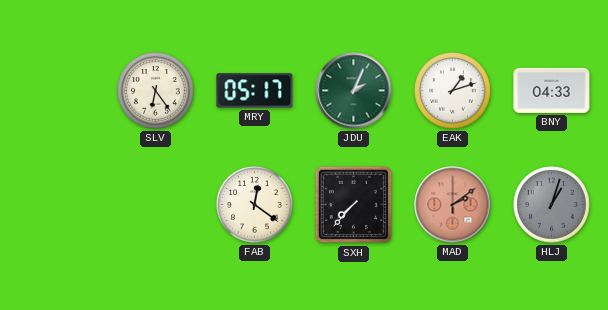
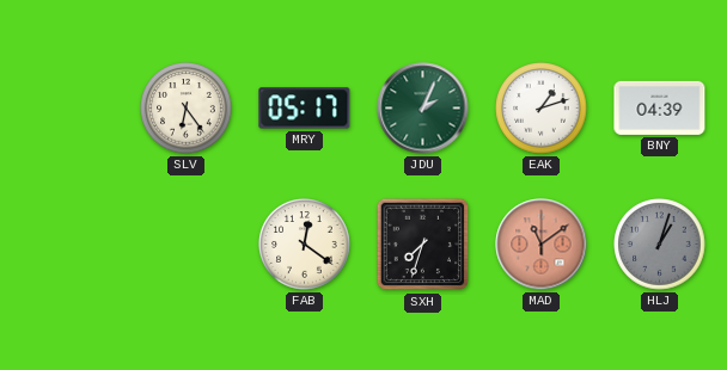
BNY: 04:33 -> 04:39
SXH: 7:37 -> 7:33
MAD: 2:09 -> 11:09
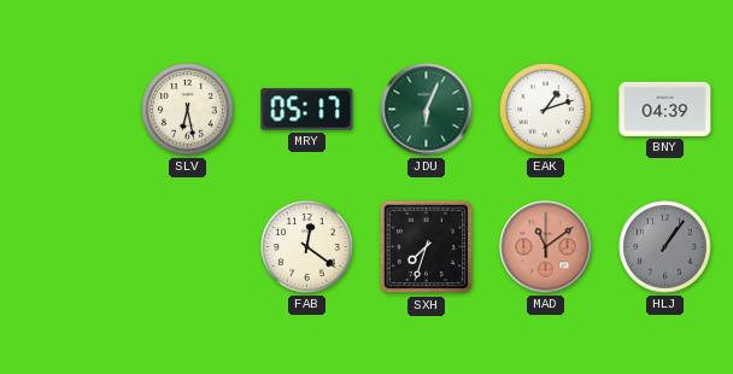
SLV: 6:24 -> 6:28
JDU: 2:04 -> 6:04
HLJ: 1:03 -> 1:06
